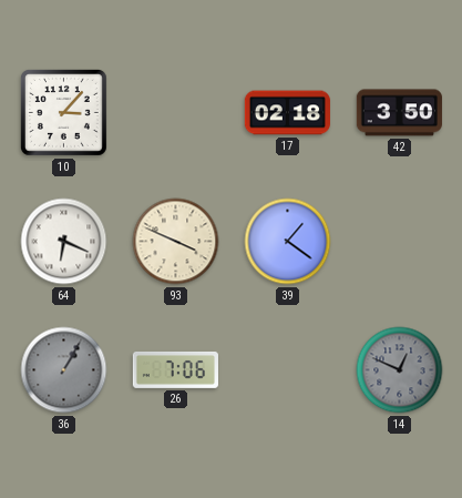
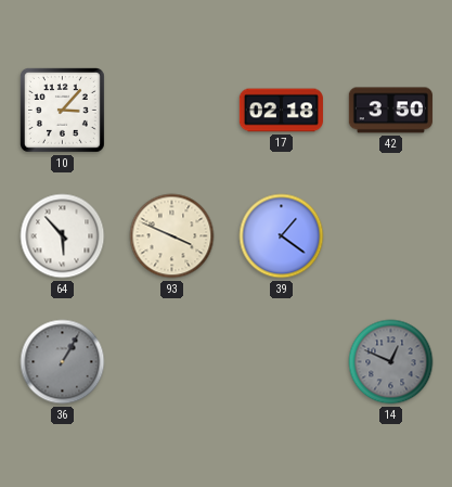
64: 6:19 -> 5:53
26: 7:06 -> none
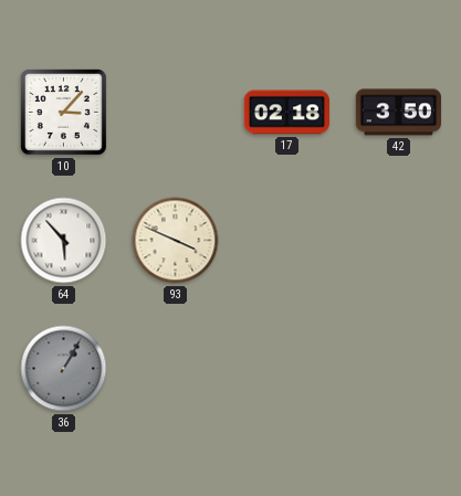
39: 1:21 -> none
14: 12:49 -> none
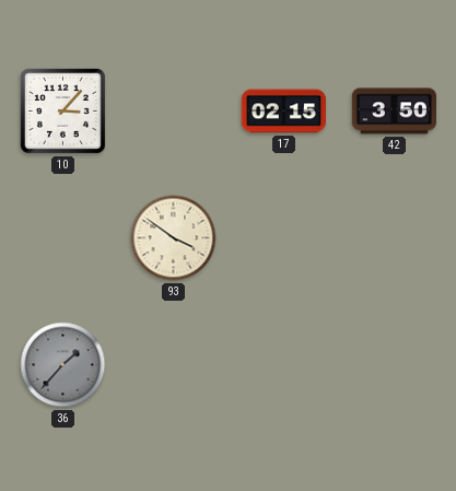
17: 02:18 -> 02:15
64: 5:53 -> none
93: 3:49 -> 3:51
36: 1:05 -> 1:37
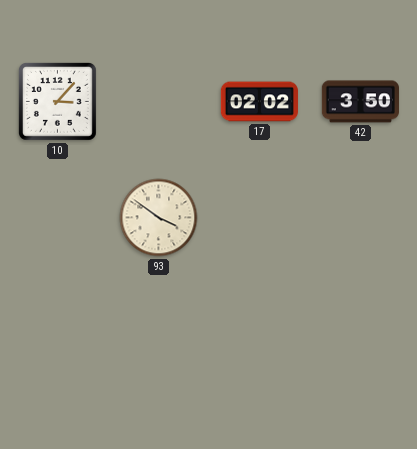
17: 02:15 -> 02:02
36: 1:37 -> none
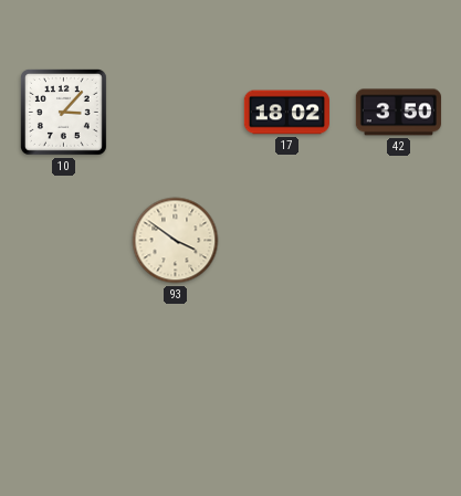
17: 02:02 -> 18:02
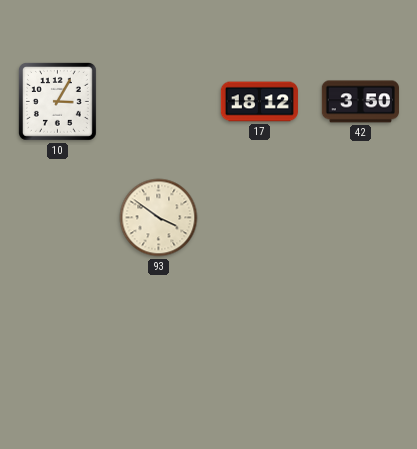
10: 3:07 -> 3:05
17: 18:02 -> 18:12
